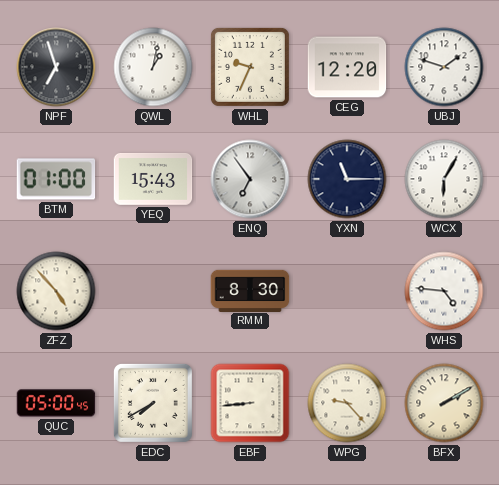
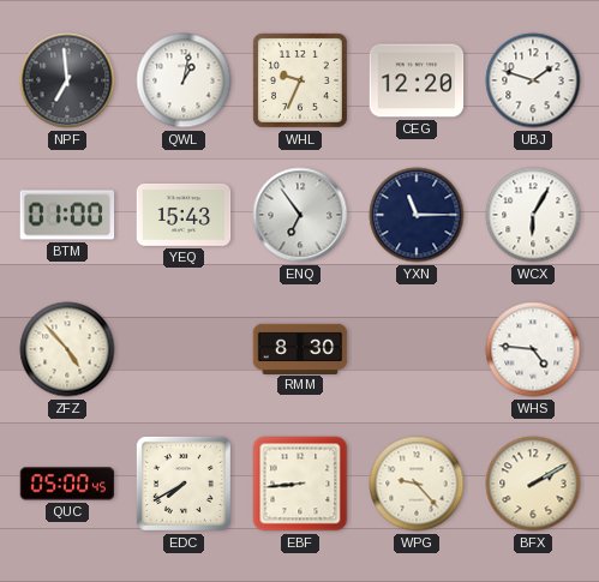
NPF: 6:57 -> 6:59
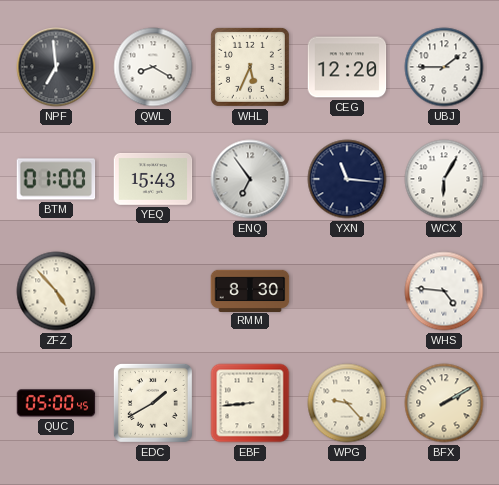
QWL: 1:02 -> 8:20
WHL: 9:34 -> 5:34
UBJ: 1:48 -> 1:45
YXN: 11:15 -> 11:16
EDC: 7:40 -> 1:40
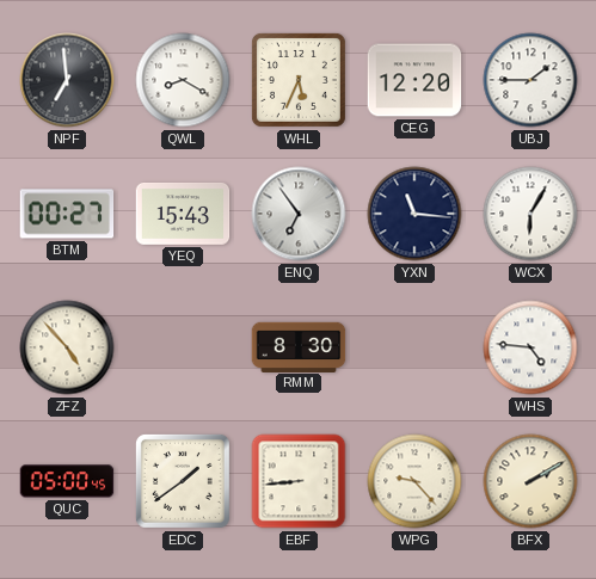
BTM: 01:00 -> 00:27
EDC: 1:40 -> 1:39
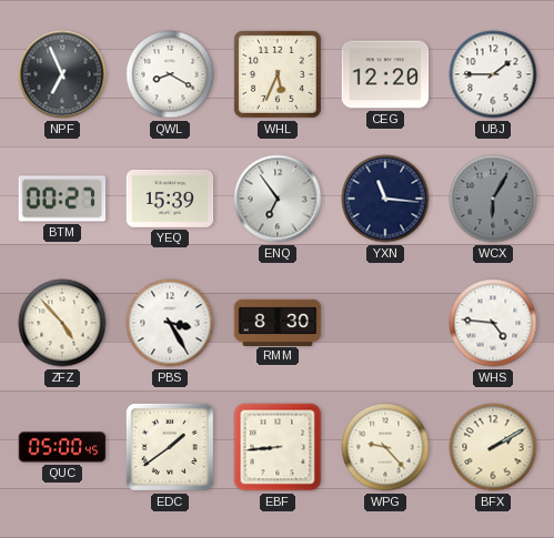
NPF: 6:59 -> 6:56
YEQ: 15:43 -> 15:39
WCX dial: white -> grey
PBS: none -> 3:25
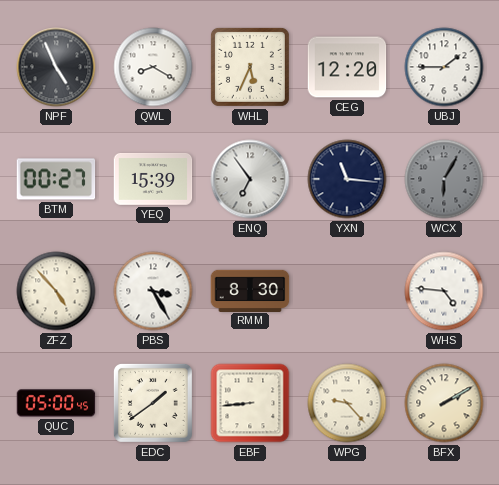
NPF: 6:56 -> 4:56
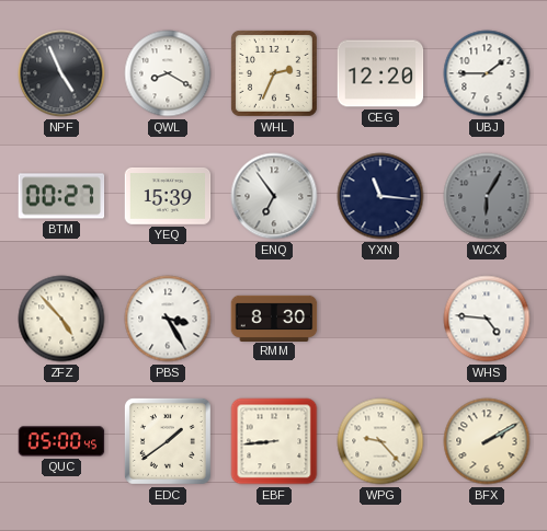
WHL: 5:34 -> 2:34
